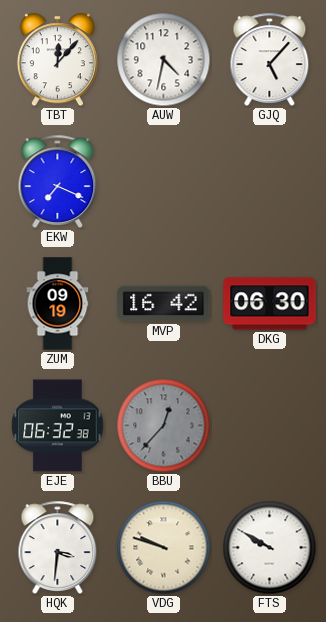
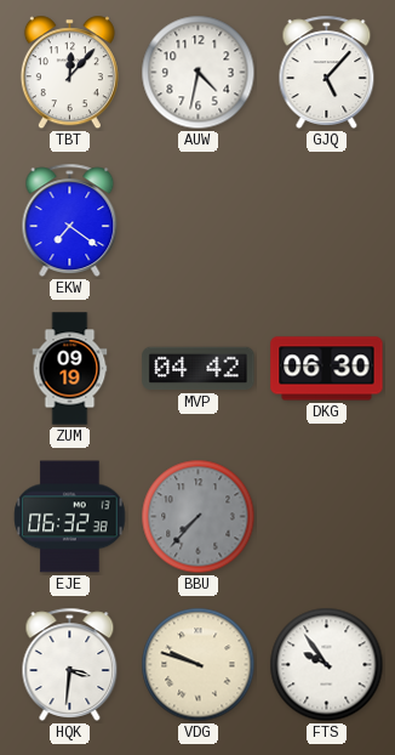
EKW: 7:19 -> 7:21
MVP: 16:42 -> 04:42
BBU: 12:37 -> 7:37
FTS: 9:50 -> 9:54
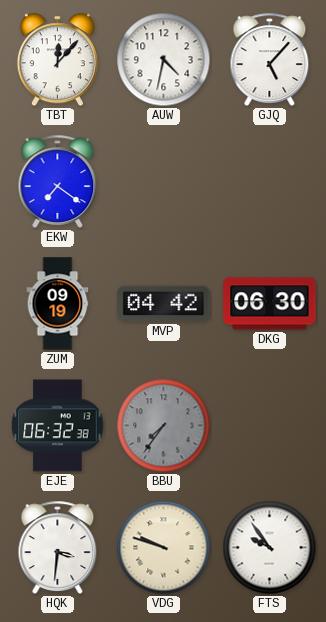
BBU: 7:37 -> 7:36
